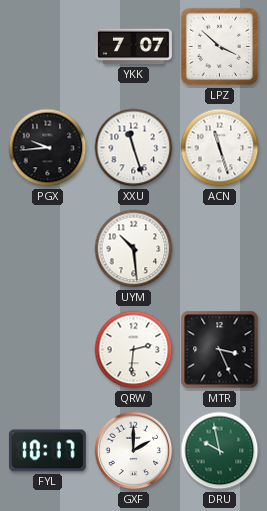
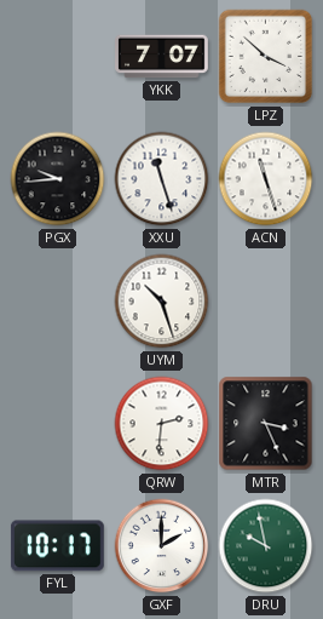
UYM: 10:29 -> 10:27
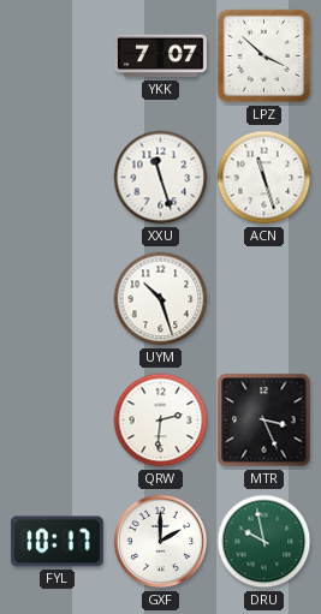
PGX: 9:44 -> none
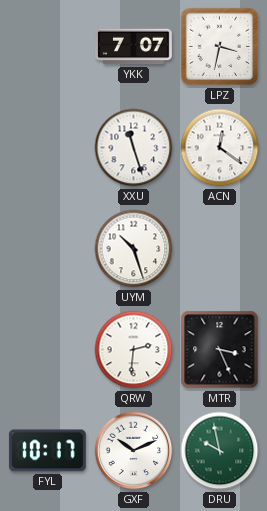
LPZ: 3:52 -> 3:32
ACN: 11:27 -> 12:21
GXF: 2:00 -> 10:11
